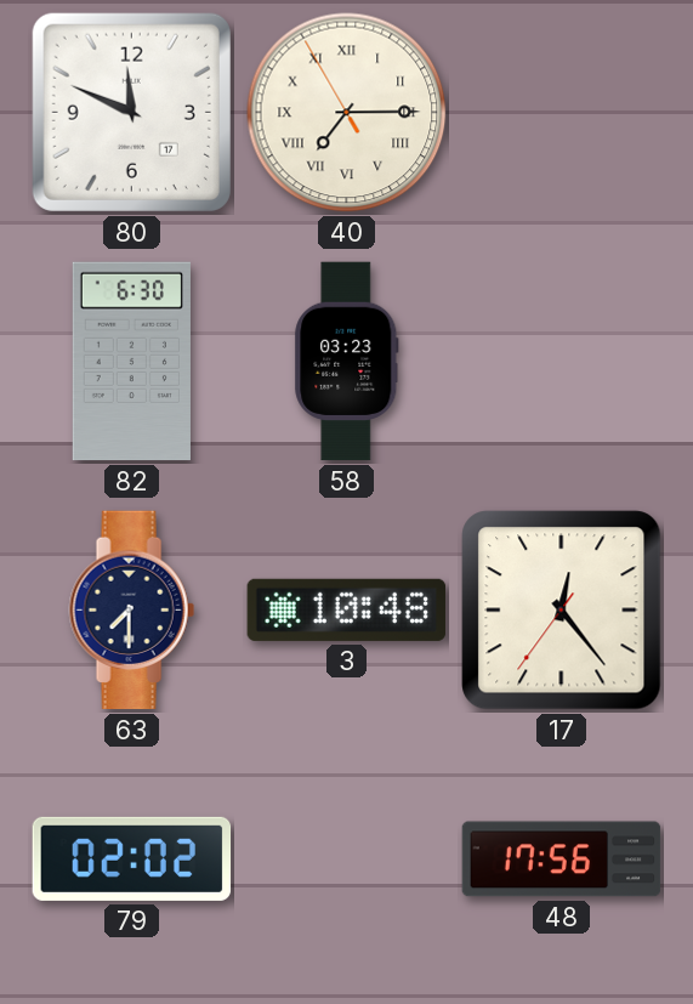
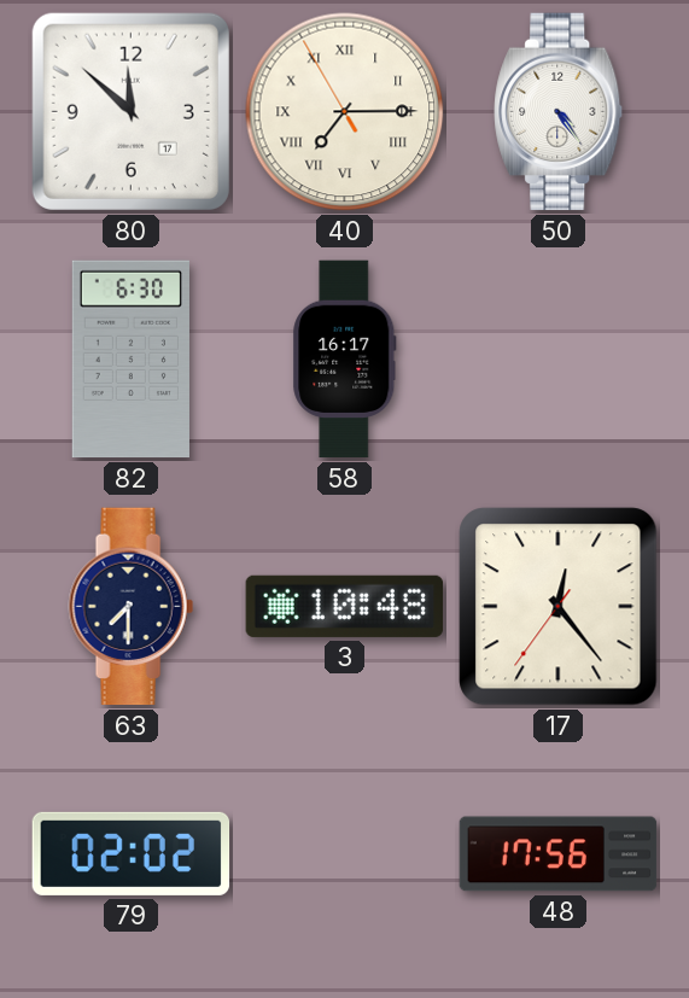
80: 11:49 -> 11:52
50: none -> 4:24
58: 03:23 -> 16:17
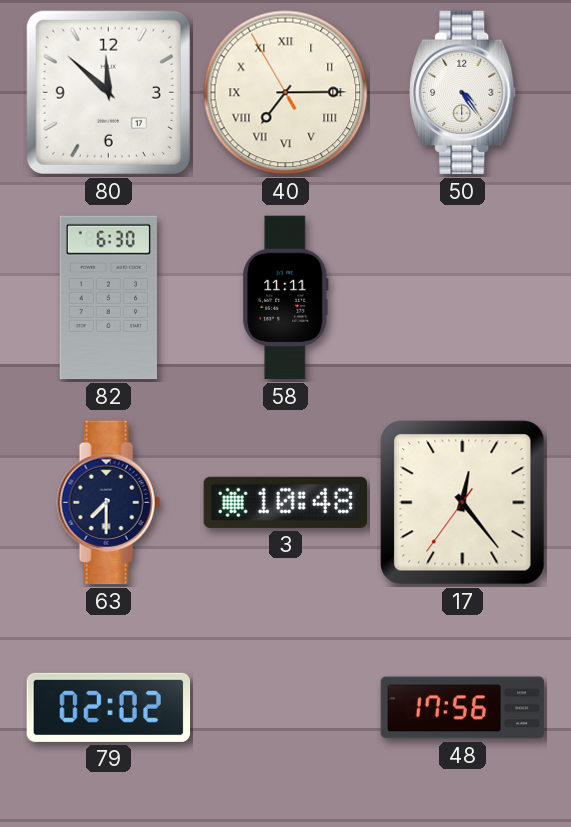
58: 16:17 -> 11:11
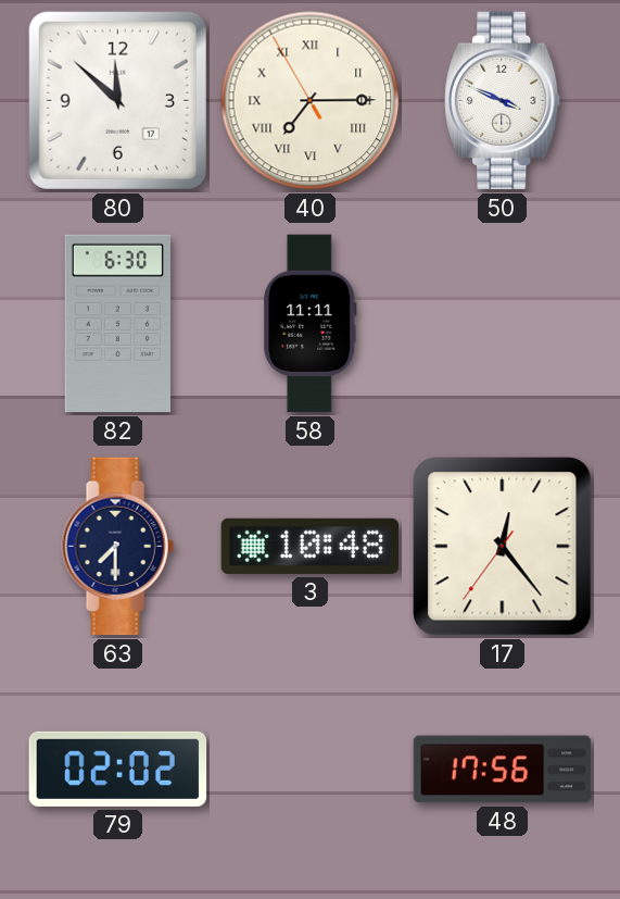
50: 4:24 -> 3:49
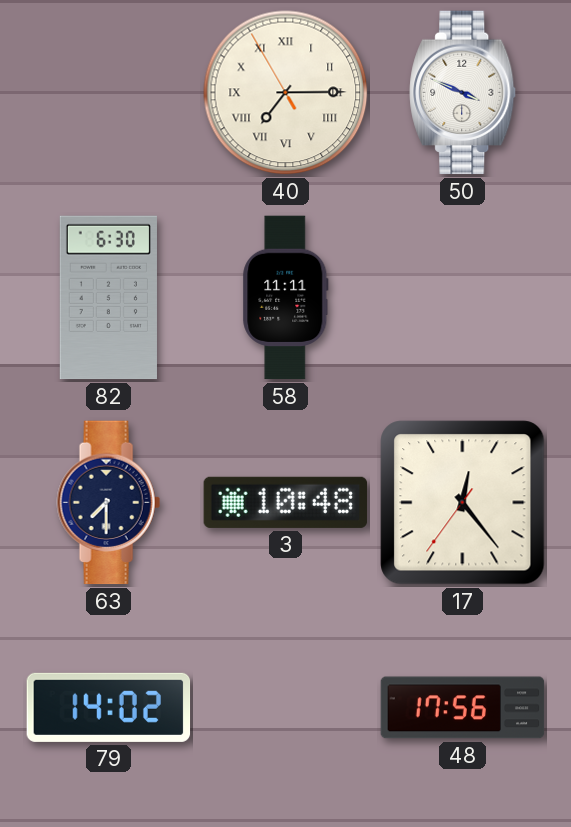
80: 11:52 -> none
79: 02:02 -> 14:02
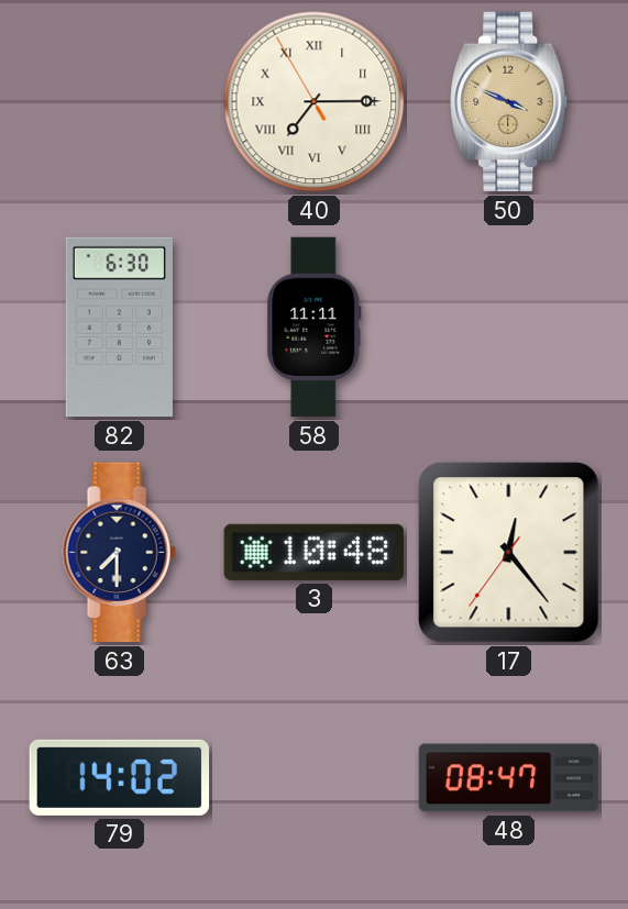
50 dial: white -> champagne
48: 17:56 -> 08:47
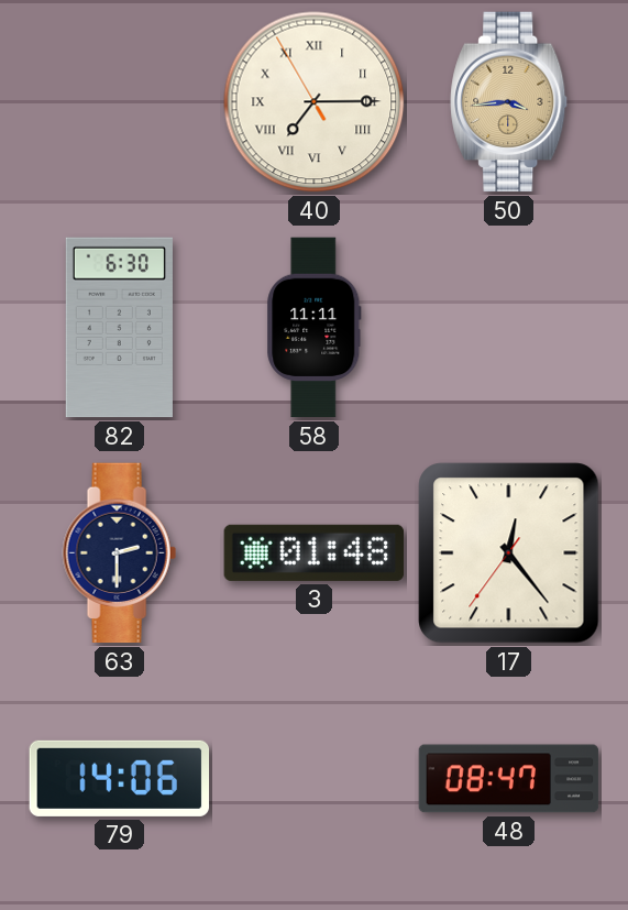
50: 3:49 -> 3:44
63: 7:30 -> 2:30
3: 10:48 -> 01:48
79: 14:02 -> 14:06
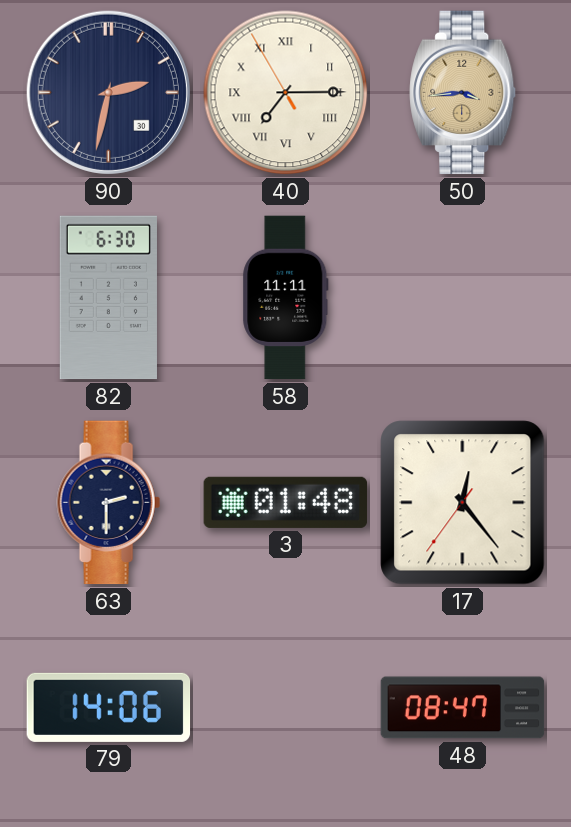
90: none -> 2:32
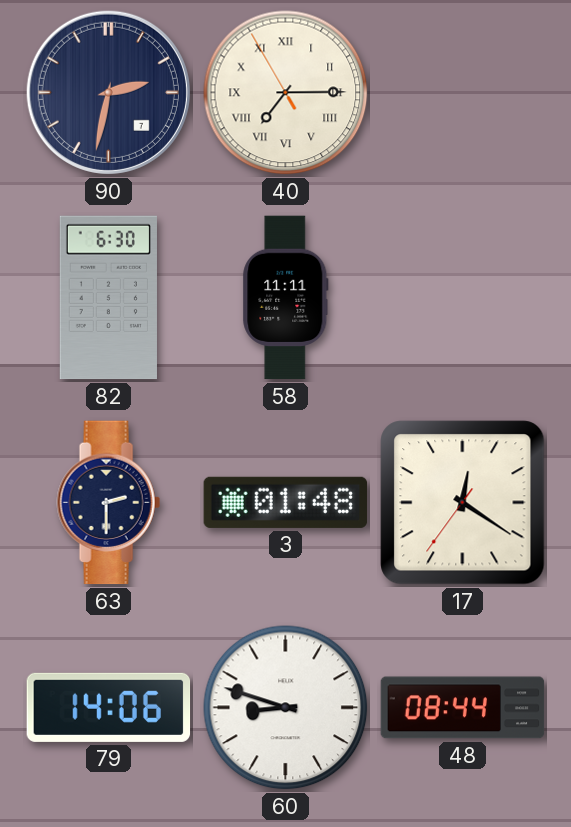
90 date: 30 -> 7
50: 3:44 -> none
17: 12:23 -> 12:20
60: none -> 8:48
48: 08:47 -> 08:44
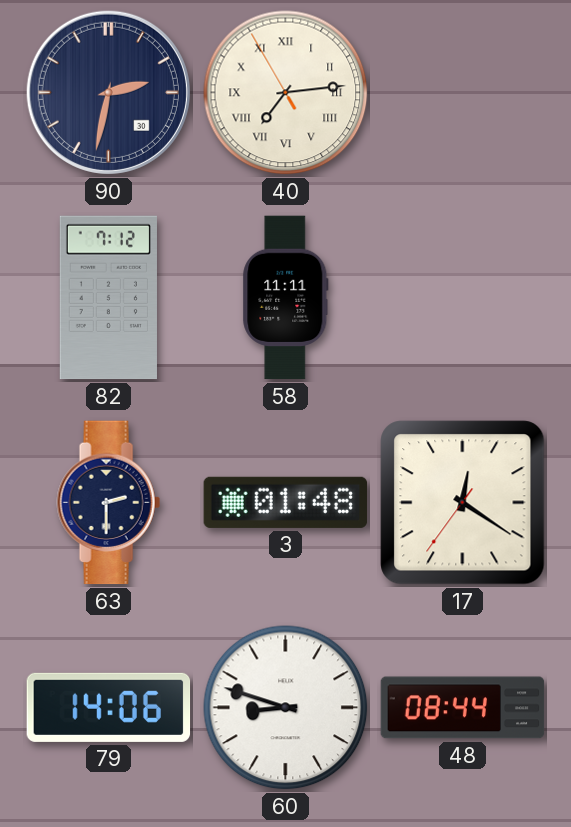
90 date: 7 -> 30
40: 7:14 -> 7:13
82: 6:30 -> 7:12
